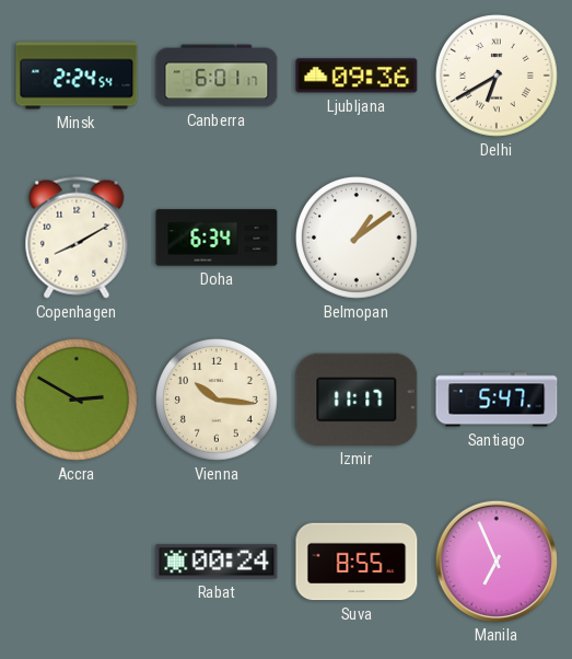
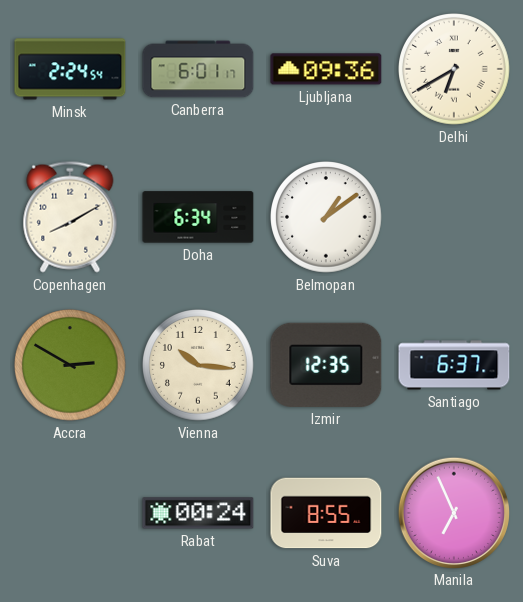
Izmir: 11:17 -> 12:35
Santiago: 5:47 -> 6:37
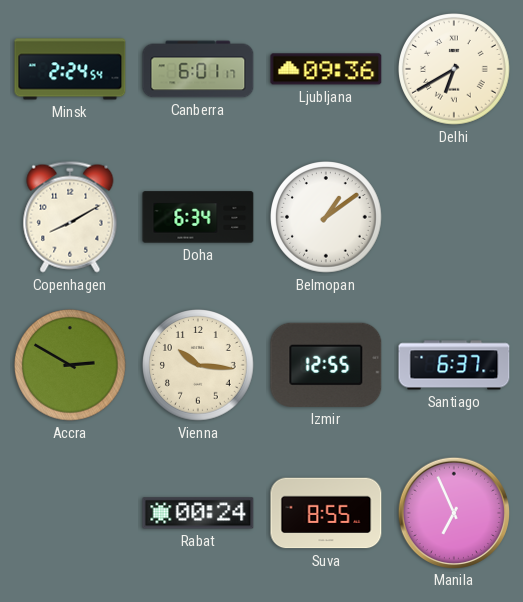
Izmir: 12:35 -> 12:55
